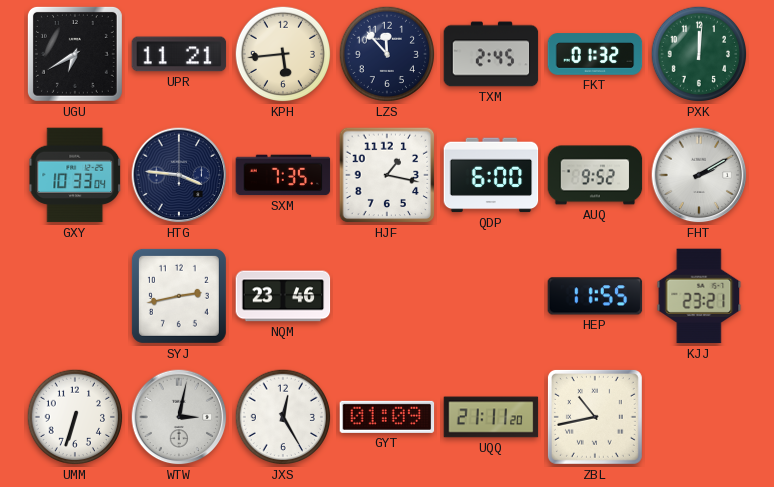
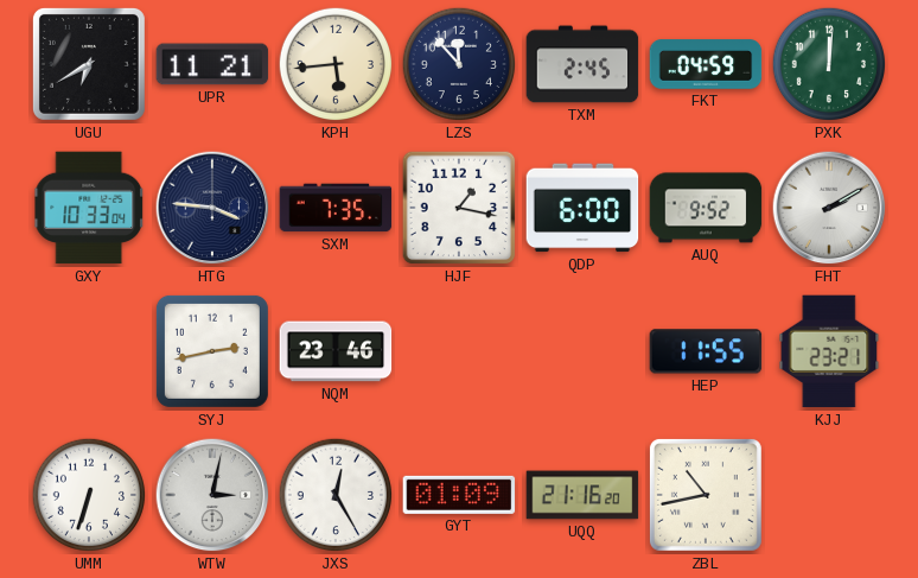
FKT: 01:32 -> 04:59
UQQ: 21:11 -> 21:16
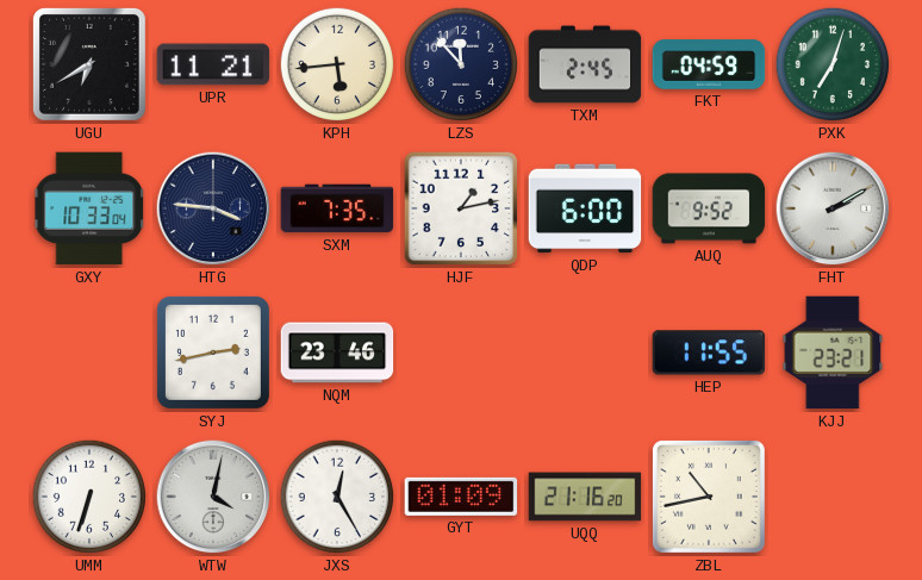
PXK: 12:01 -> 7:03
HJF: 1:17 -> 1:13
WTW: 3:02 -> 4:02
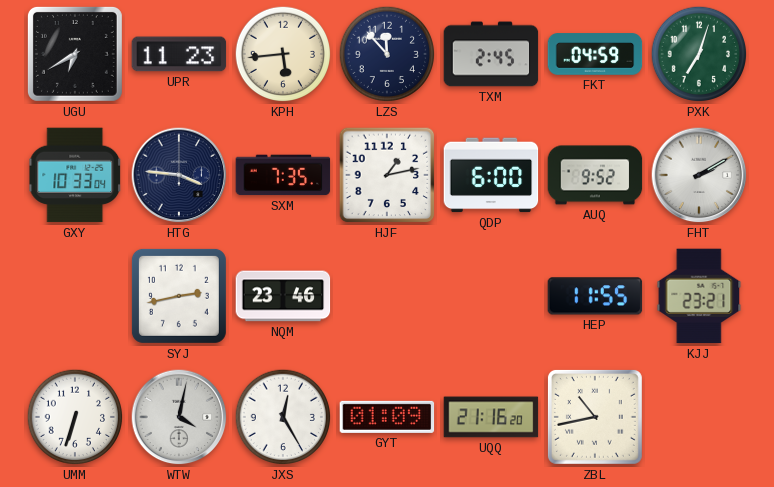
UPR: 11:21 -> 11:23
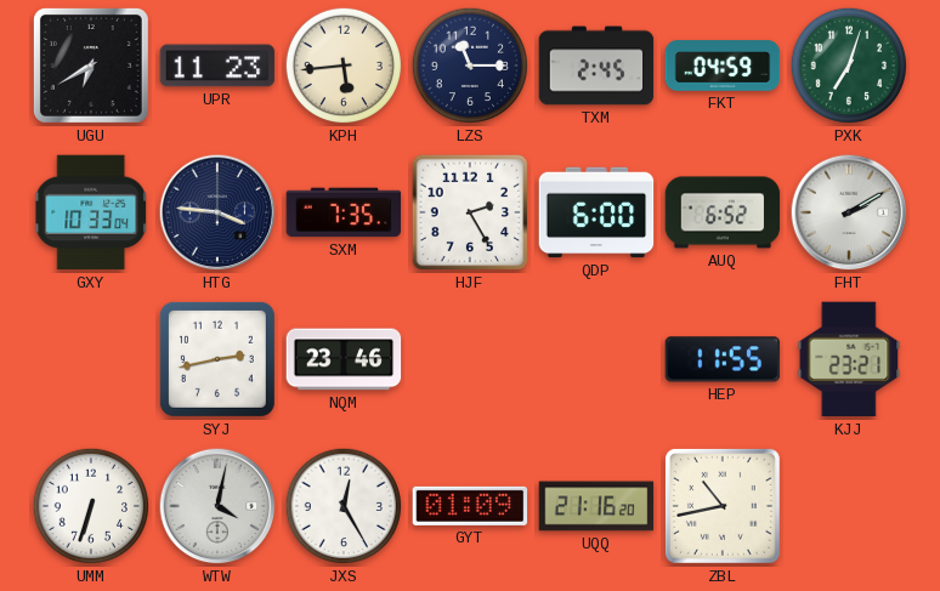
LZS: 11:53 -> 11:15
HJF: 1:13 -> 2:25
AUQ: 9:52 -> 6:52
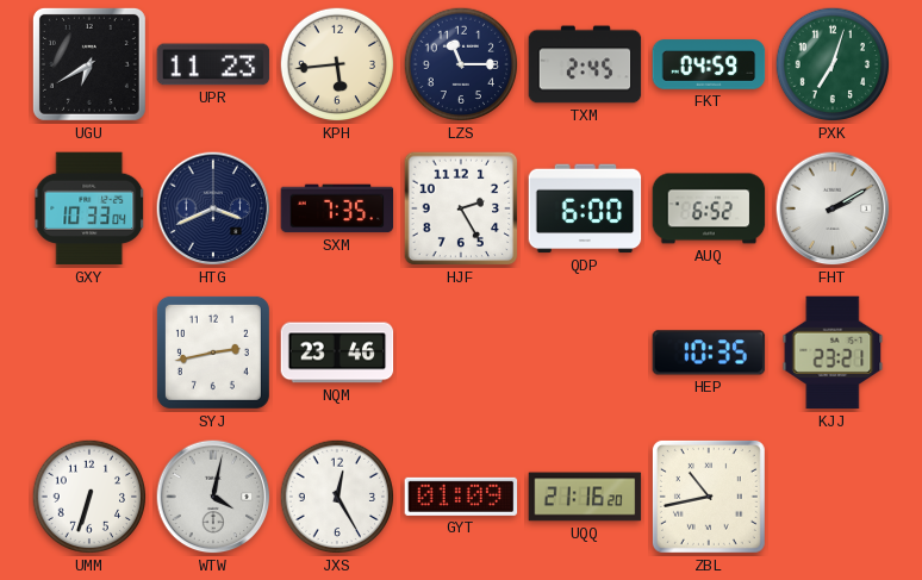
HTG: 3:46 -> 3:41
HEP: 11:55 -> 10:35
